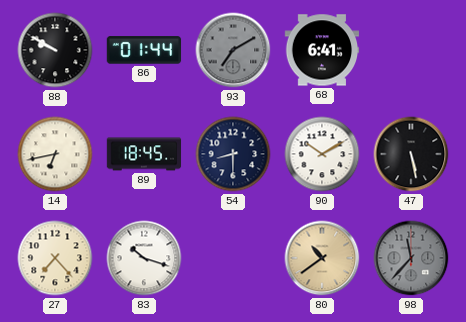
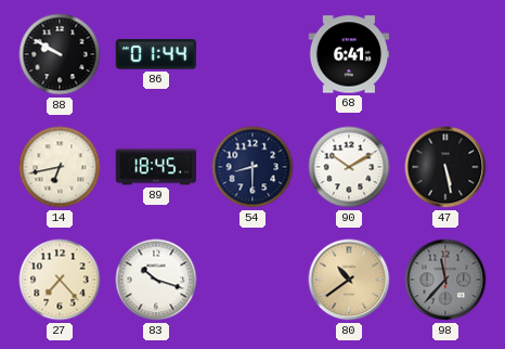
93: 7:10 -> none
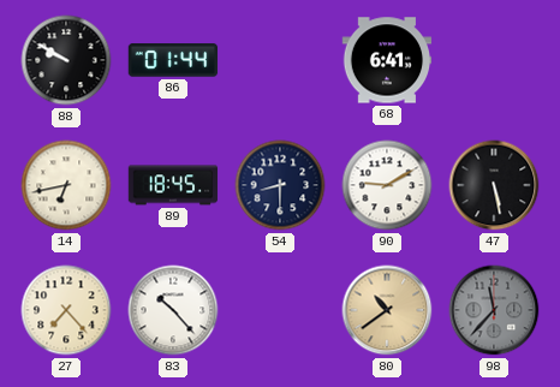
90: 10:10 -> 9:10
83: 10:18 -> 10:23
